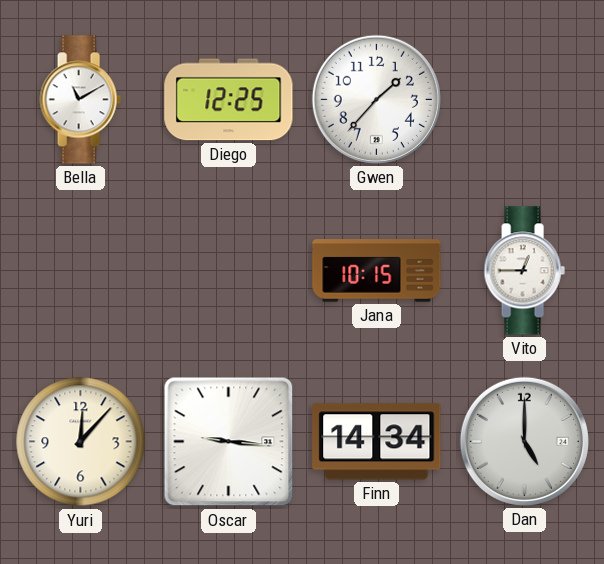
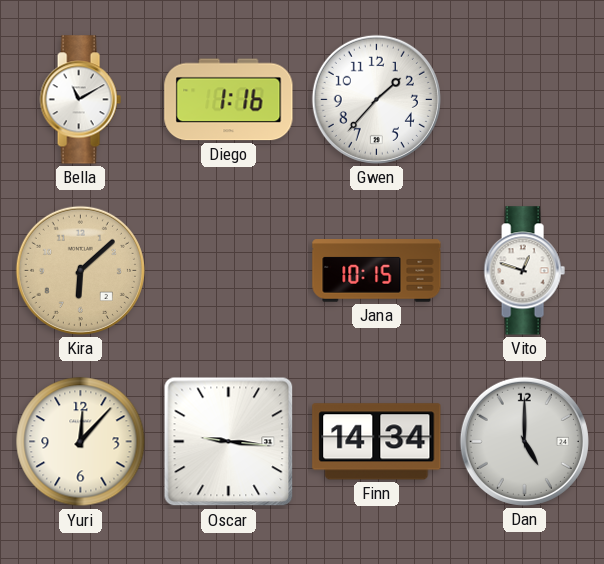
Diego: 12:25 -> 1:16
Kira: none -> 6:08
Vito: 12:45 -> 12:48
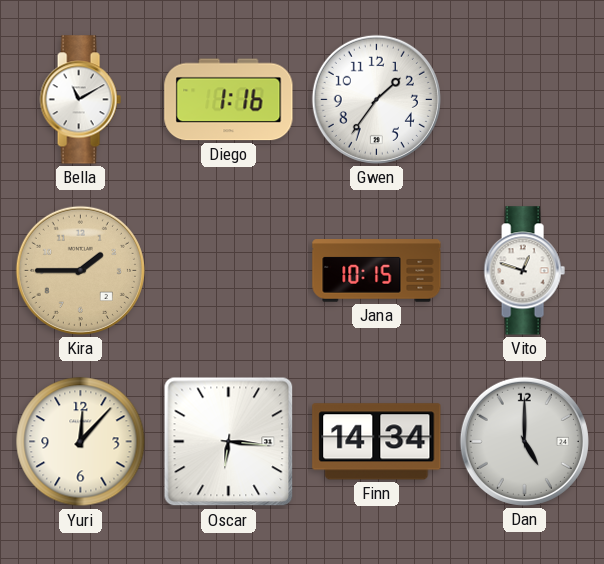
Gwen: 1:37 -> 1:36
Kira: 6:08 -> 1:45
Oscar: 9:16 -> 6:16
